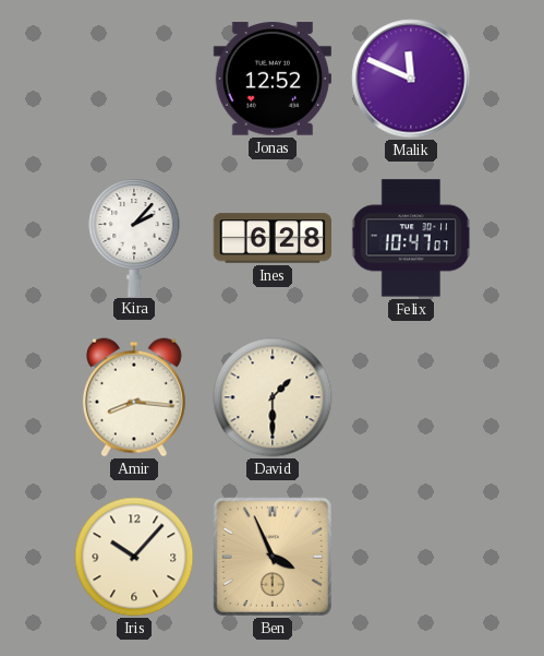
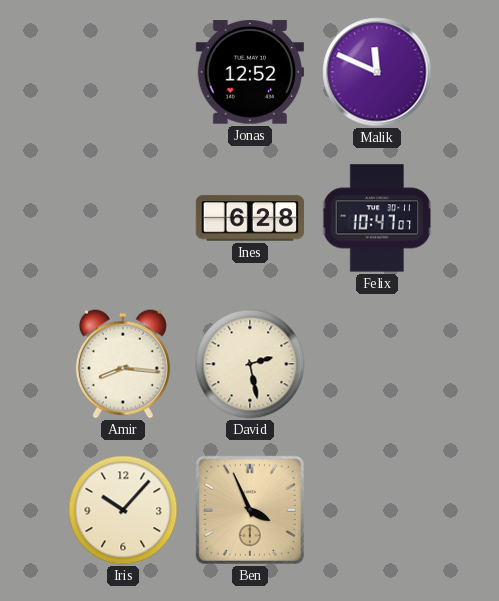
Kira: 2:07 -> none
David: 1:30 -> 2:28
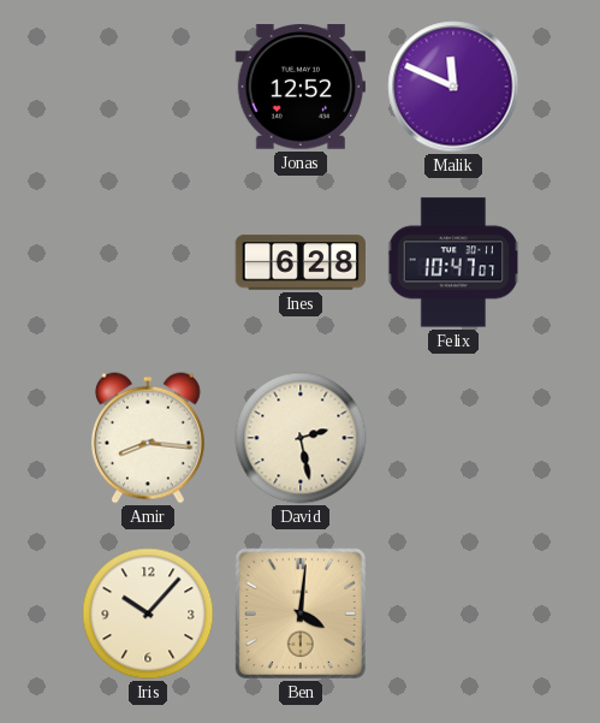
Ben: 3:56 -> 4:01
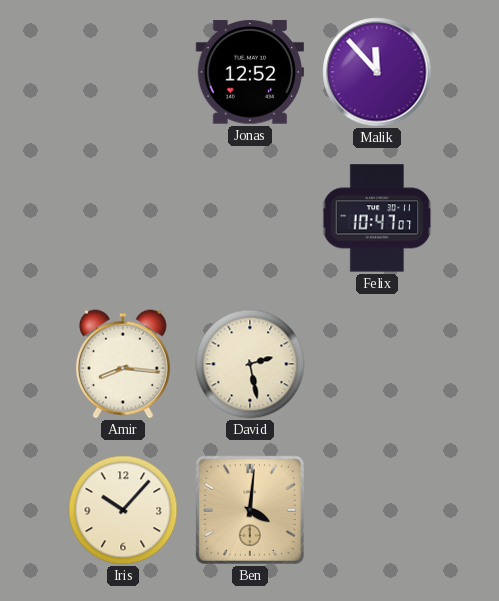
Malik: 11:49 -> 11:53
Ines: 6:28 -> none
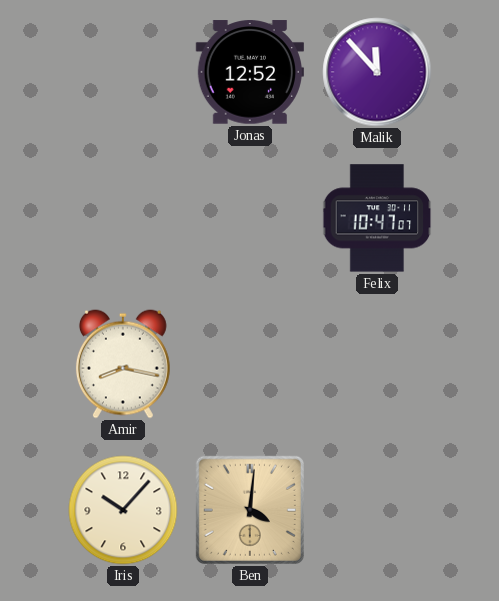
Amir: 8:16 -> 8:17
David: 2:28 -> none
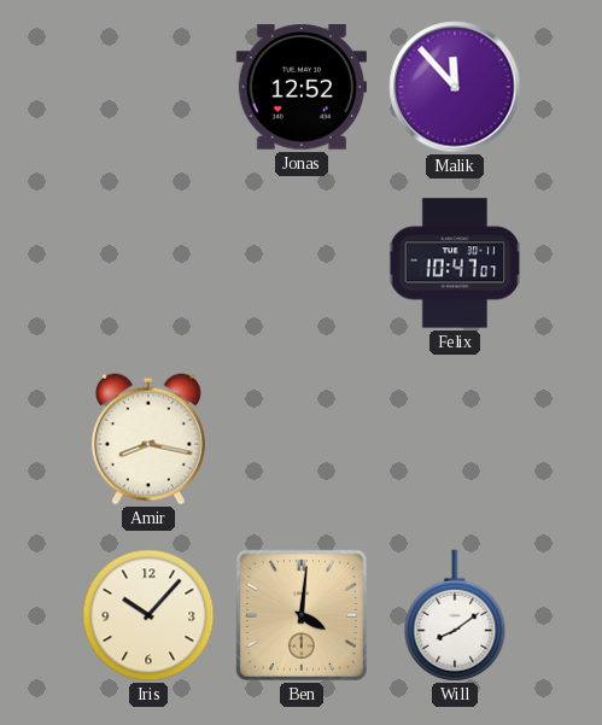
Will: none -> 8:09
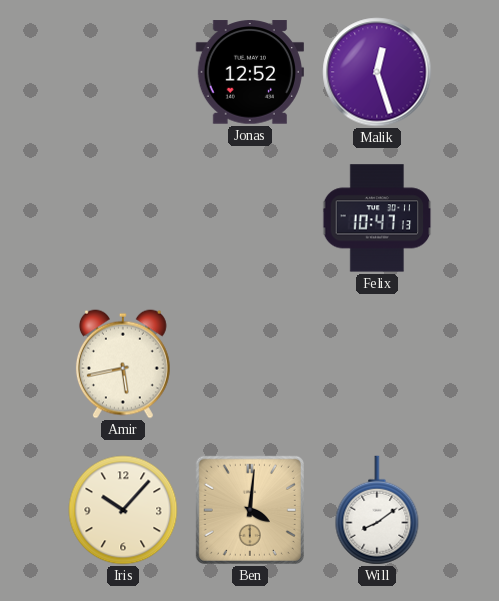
Malik: 11:53 -> 12:27
Felix: 10:47:07 -> 10:47:13
Amir: 8:17 -> 5:43
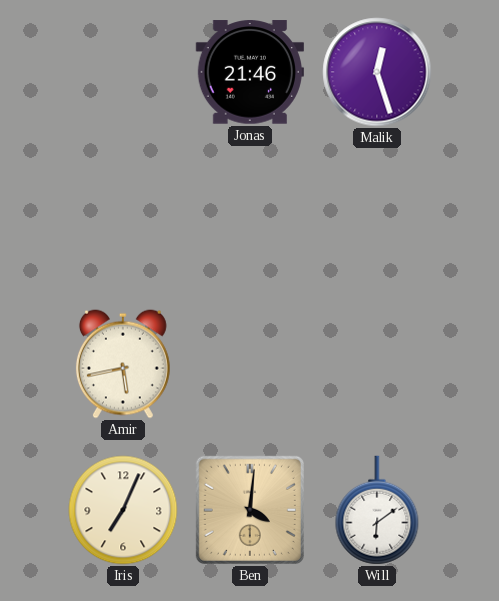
Jonas: 12:52 -> 21:46
Felix: 10:47 -> none
Iris: 10:07 -> 7:04
Will: 8:09 -> 6:09
